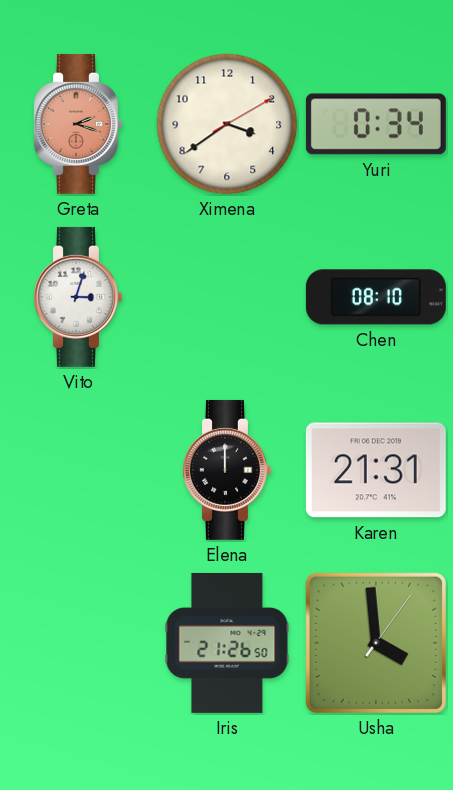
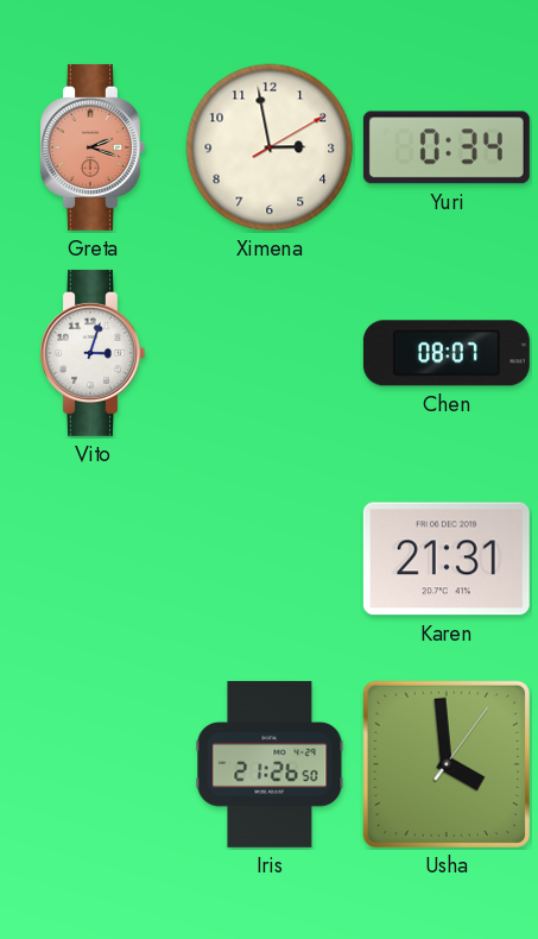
Ximena: 3:39 -> 2:58
Chen: 08:10 -> 08:07
Elena: 12:00 -> none
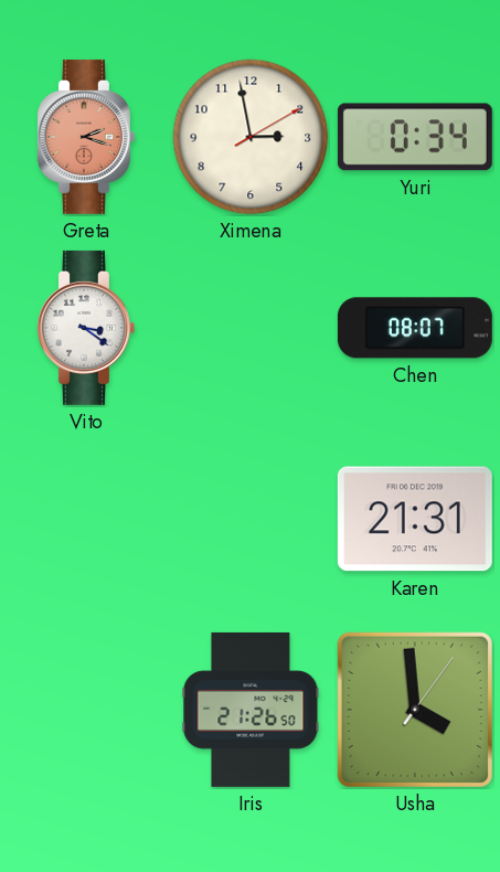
Vito: 3:03 -> 3:21
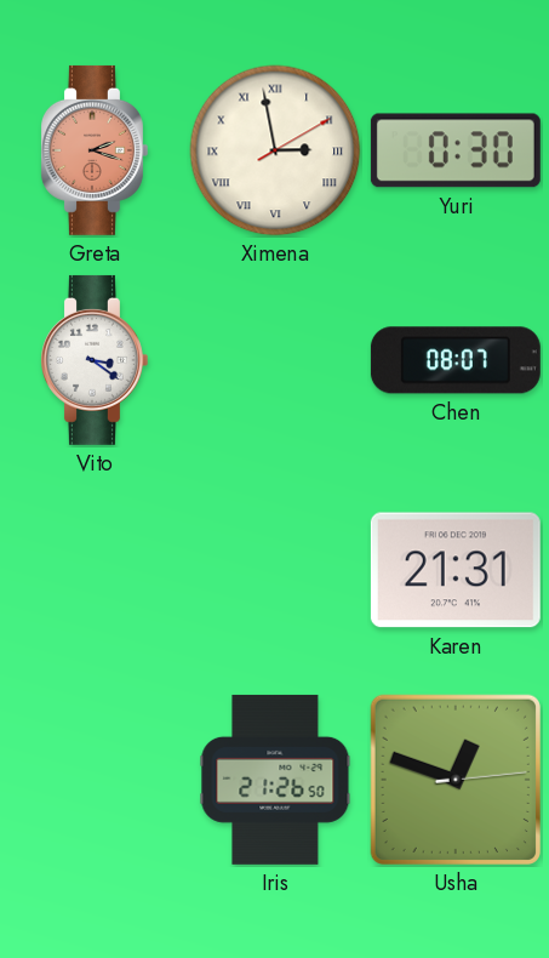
Ximena numerals: Arabic -> Roman
Yuri: 0:34 -> 0:30
Usha: 3:59 -> 12:48
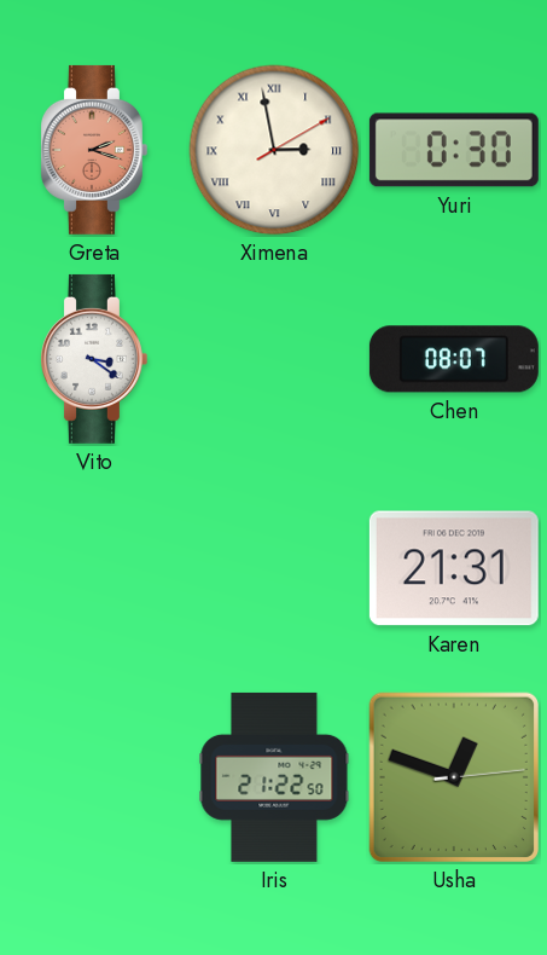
Iris: 21:26 -> 21:22
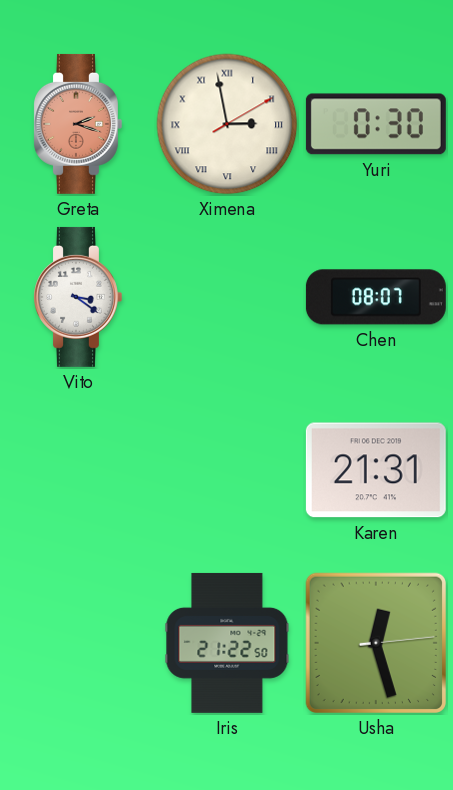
Usha: 12:48 -> 12:27
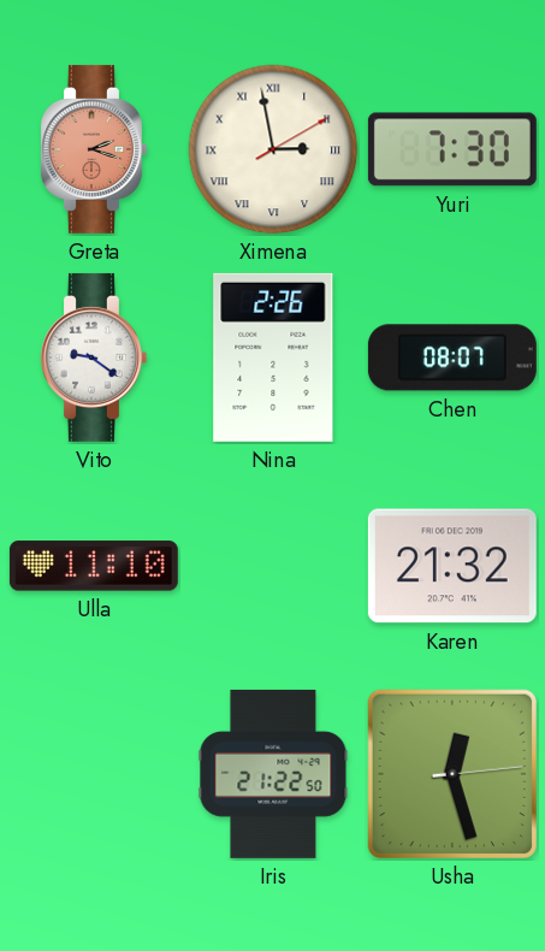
Yuri: 0:30 -> 7:30
Vito: 3:21 -> 9:21
Nina: none -> 2:26
Ulla: none -> 11:10
Karen: 21:31 -> 21:32
